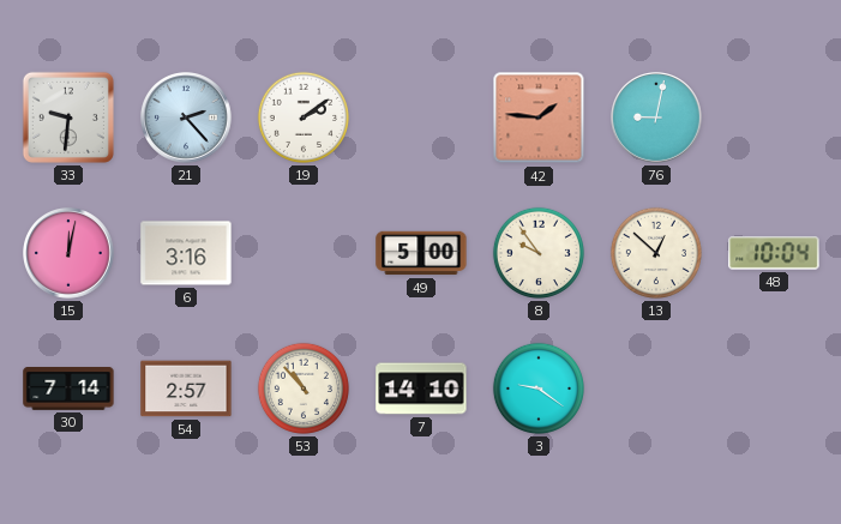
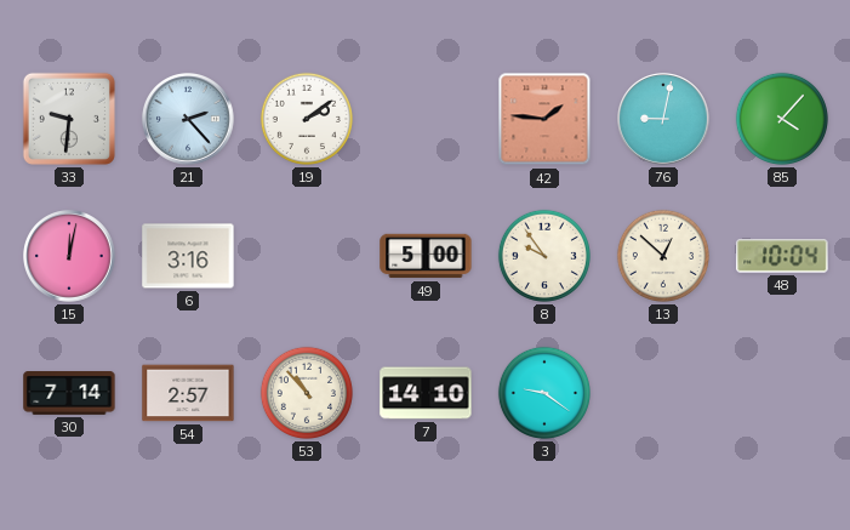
85: none -> 4:07
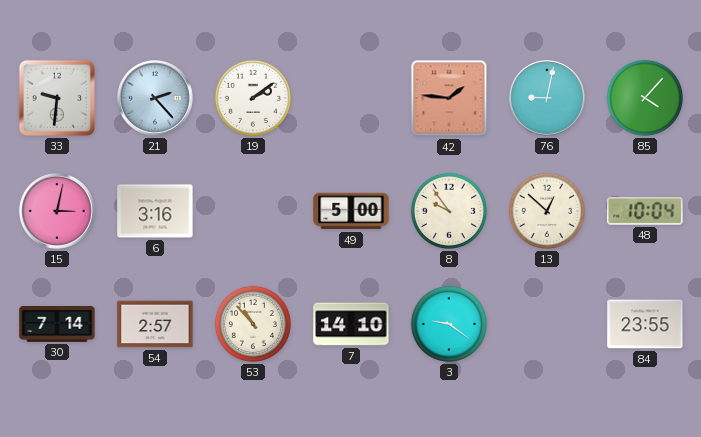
15: 12:02 -> 3:02
84: none -> 23:55
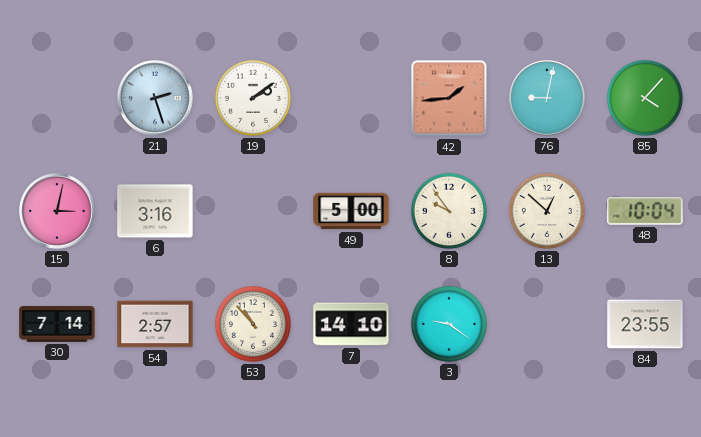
33: 9:31 -> none
21: 2:23 -> 2:27
42: 1:46 -> 1:44
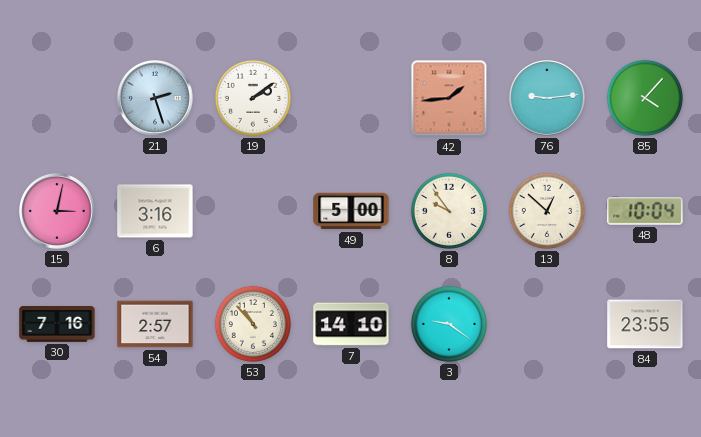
76: 9:02 -> 9:14
30: 7:14 -> 7:16
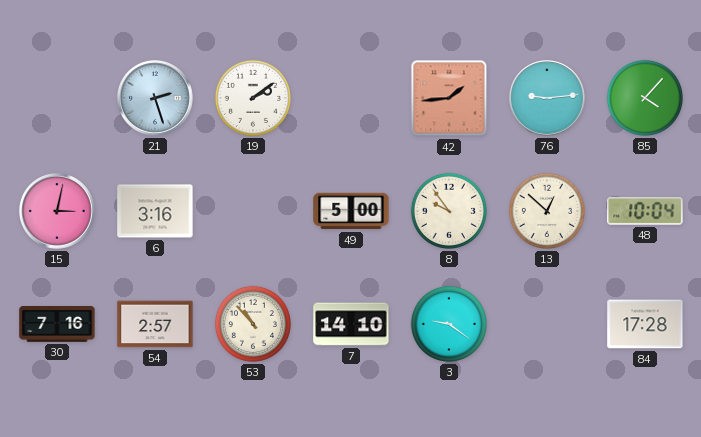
84: 23:55 -> 17:28
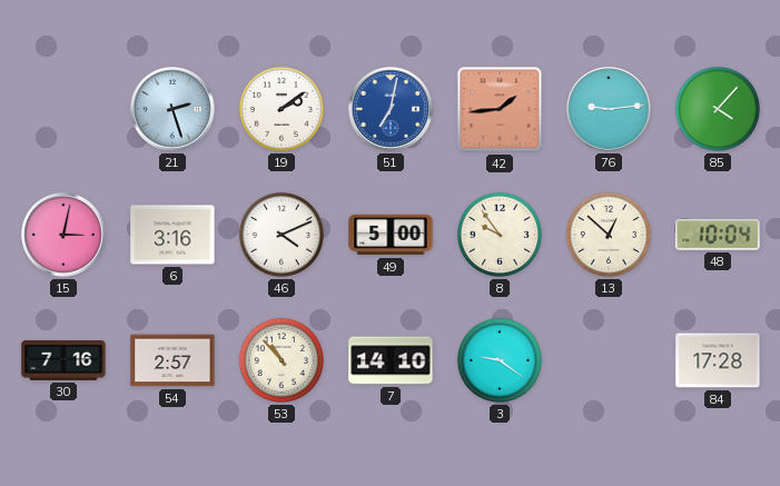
51: none -> 7:02
46: none -> 4:11
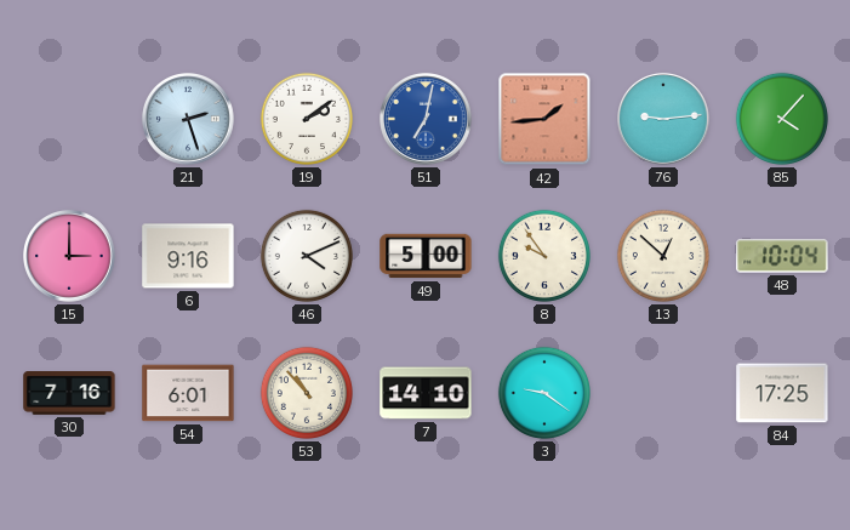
15: 3:02 -> 3:00
6: 3:16 -> 9:16
54: 2:57 -> 6:01
84: 17:28 -> 17:25
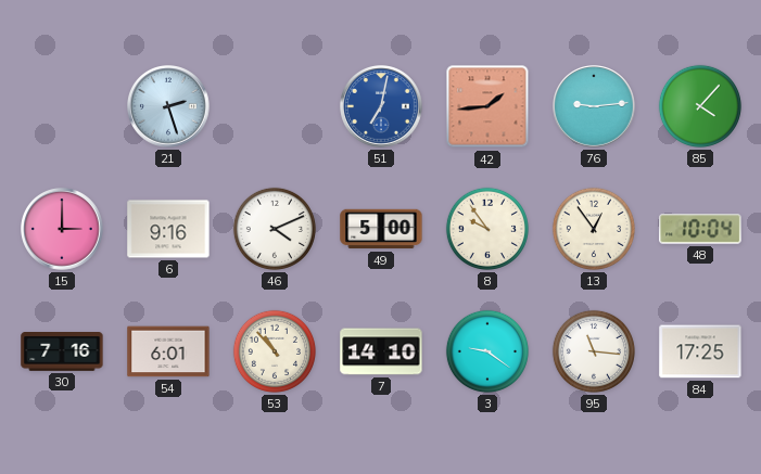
19: 2:09 -> none
13: 12:52 -> 12:54
95: none -> 11:16
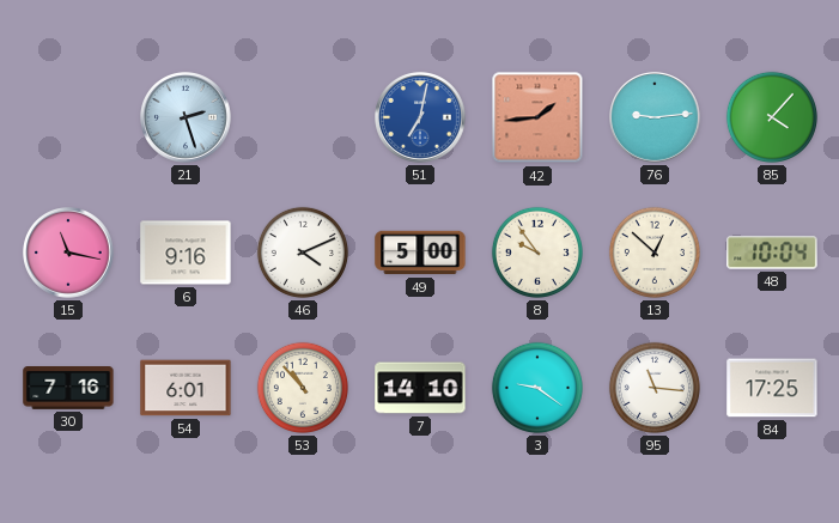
15: 3:00 -> 11:17
13: 12:54 -> 12:52
